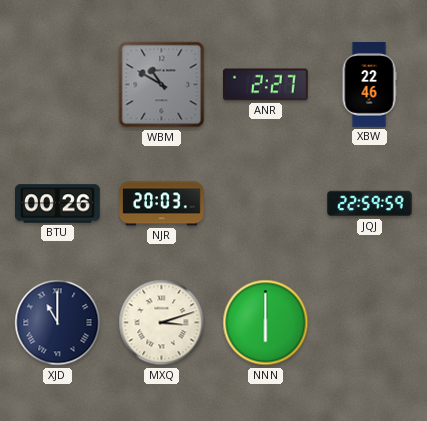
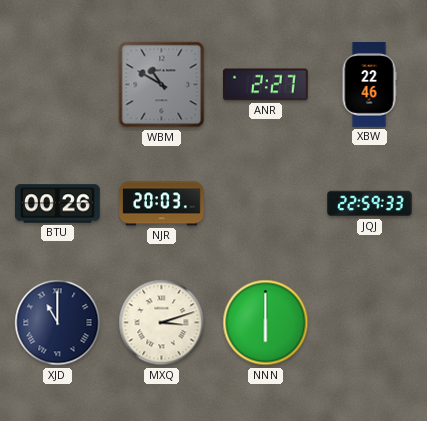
JQJ: 22:59:59 -> 22:59:33
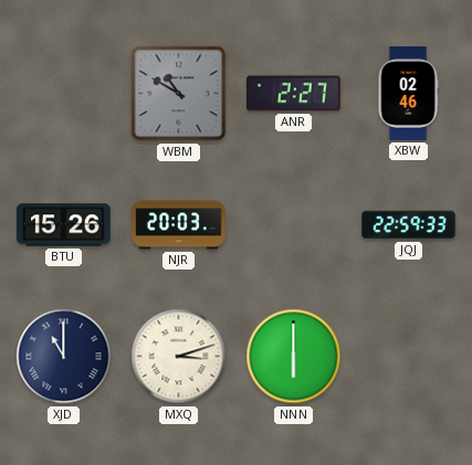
XBW: 22:46 -> 02:46
BTU: 00:26 -> 15:26
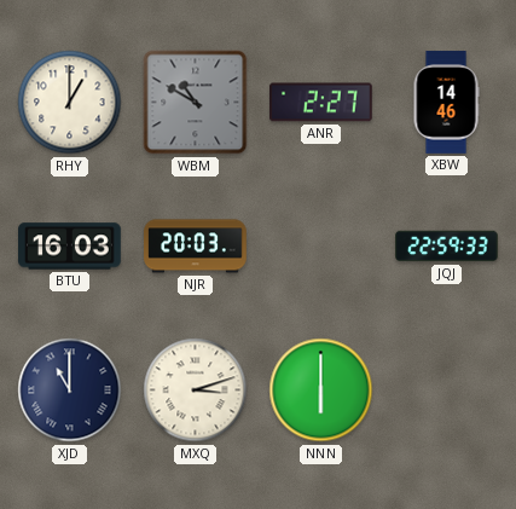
RHY: none -> 1:00
XBW: 02:46 -> 14:46
BTU: 15:26 -> 16:03
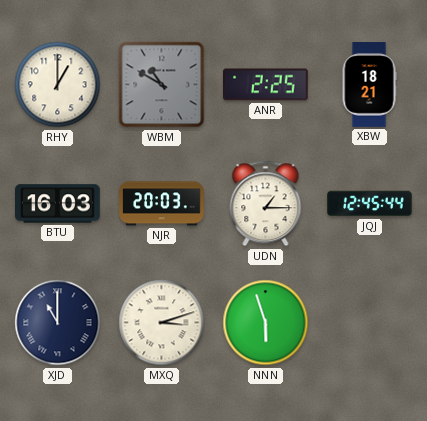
ANR: 2:27 -> 2:25
XBW: 14:46 -> 18:21
UDN: none -> 1:15
JQJ: 22:59 -> 12:45
NNN: 6:00 -> 5:57
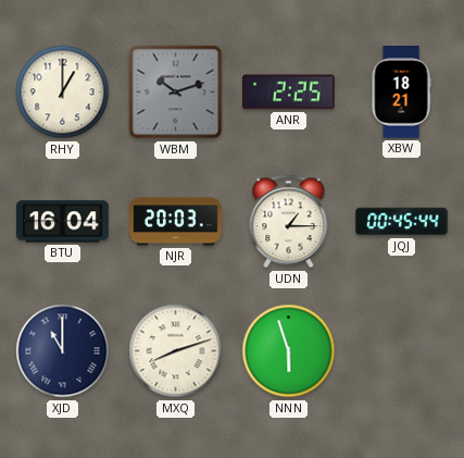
WBM: 10:50 -> 10:12
BTU: 16:03 -> 16:04
JQJ: 12:45 -> 00:45
MXQ: 3:12 -> 8:12
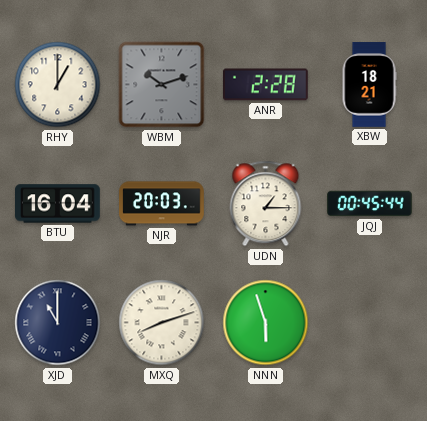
ANR: 2:25 -> 2:28
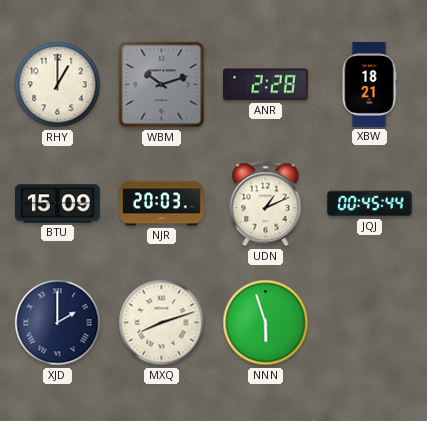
BTU: 16:04 -> 15:09
UDN: 1:15 -> 1:11
XJD: 11:00 -> 2:00
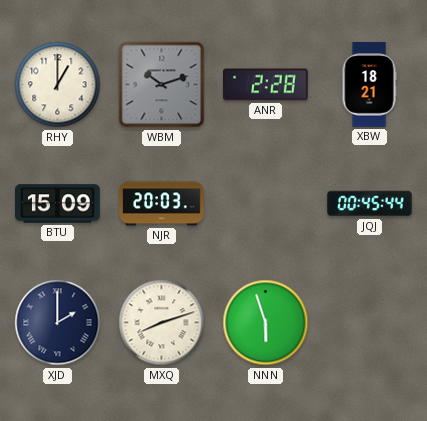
UDN: 1:11 -> none
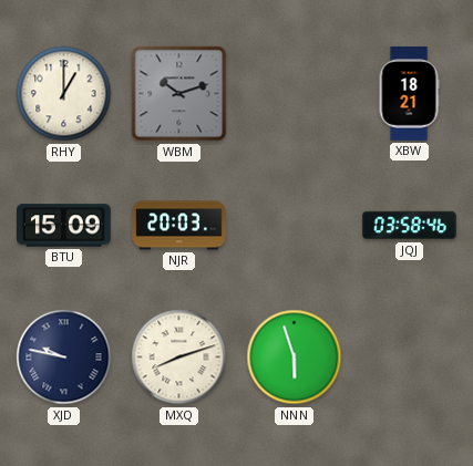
ANR: 2:28 -> none
JQJ: 00:45 -> 03:58
XJD: 2:00 -> 9:47
